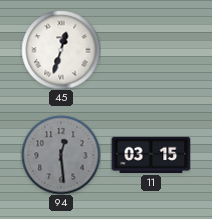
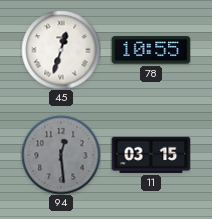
78: none -> 10:55
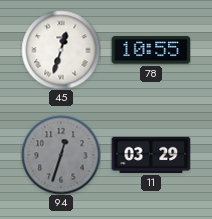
94: 12:29 -> 12:33
11: 03:15 -> 03:29
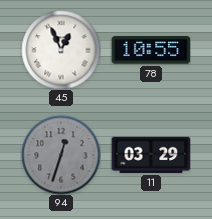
45: 12:33 -> 12:56
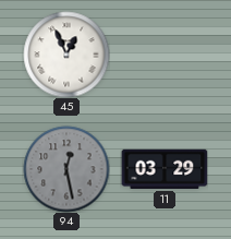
78: 10:55 -> none
94: 12:33 -> 12:28
